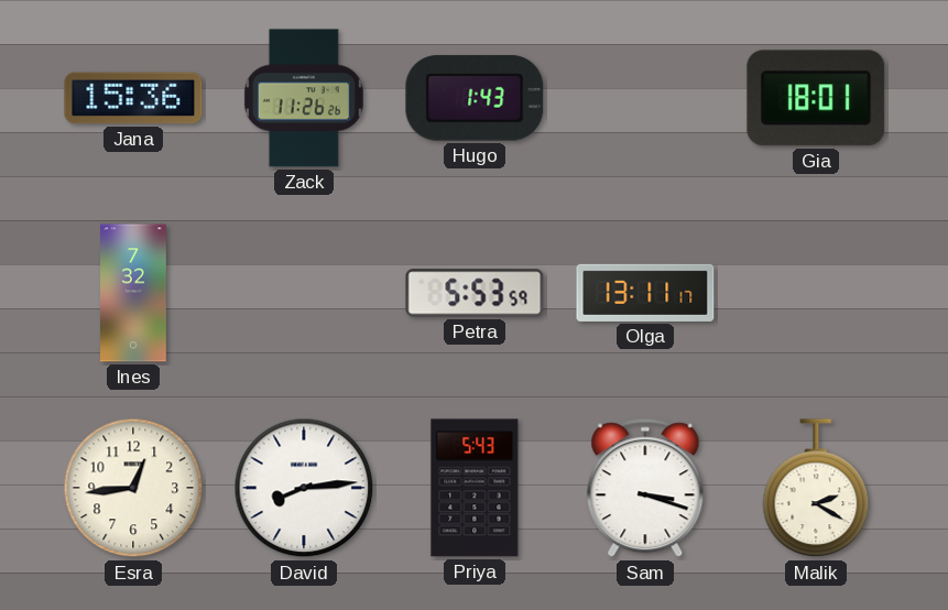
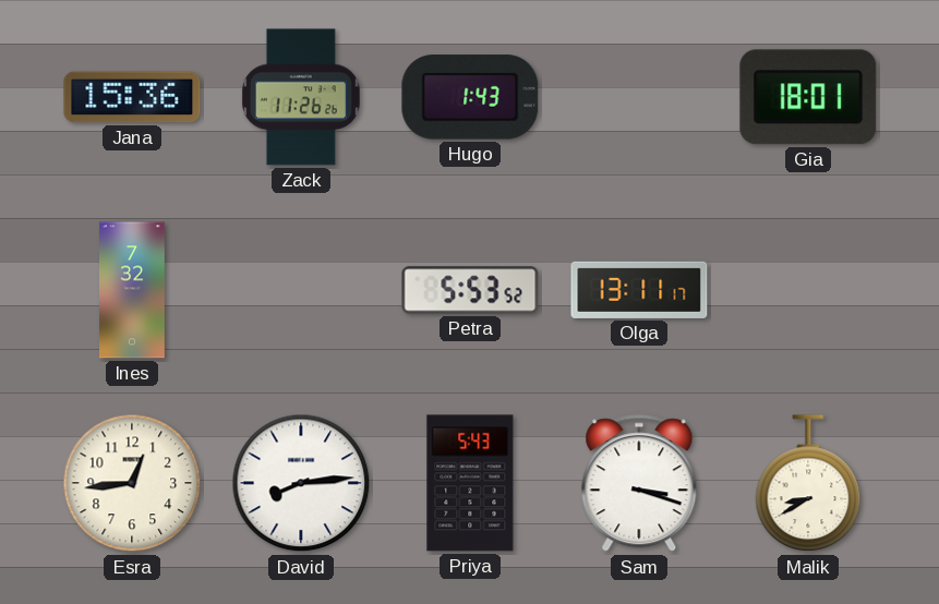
Petra: 5:53:59 -> 5:53:52
Malik: 2:20 -> 8:40
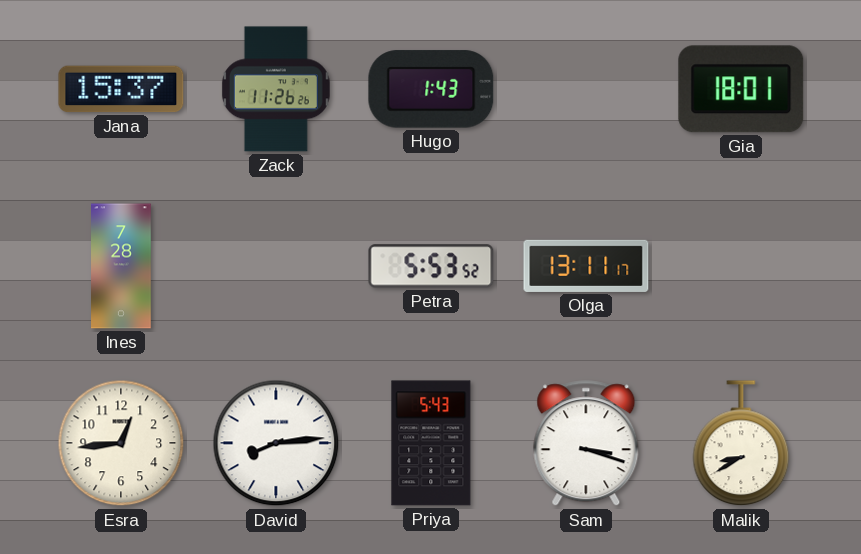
Jana: 15:36 -> 15:37
Ines: 7:32 -> 7:28
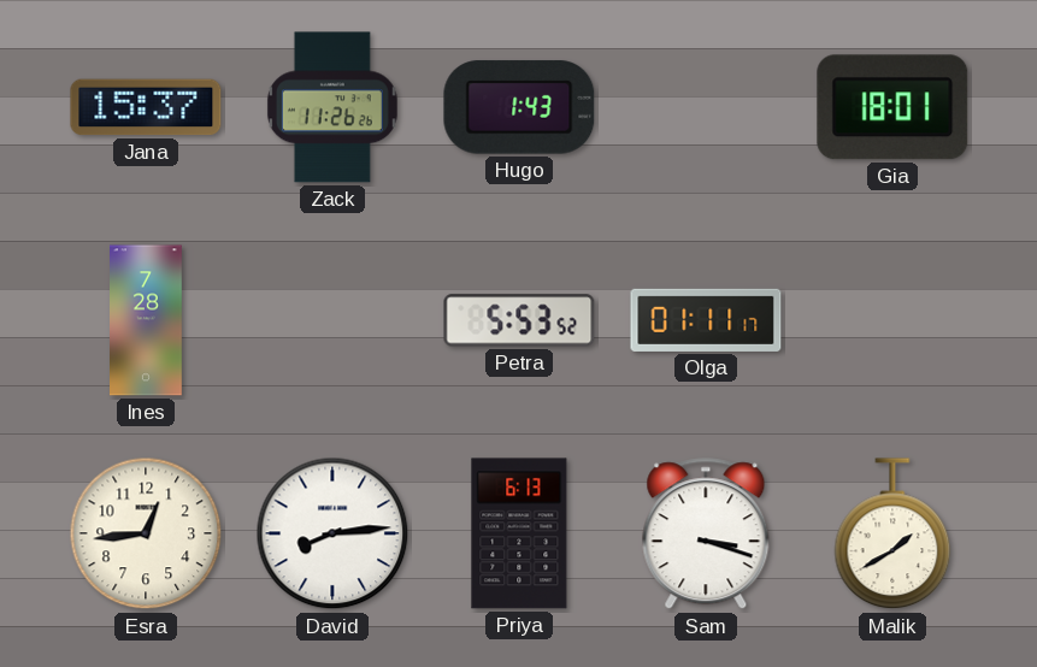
Olga: 13:11 -> 01:11
Priya: 5:43 -> 6:13
Malik: 8:40 -> 1:40
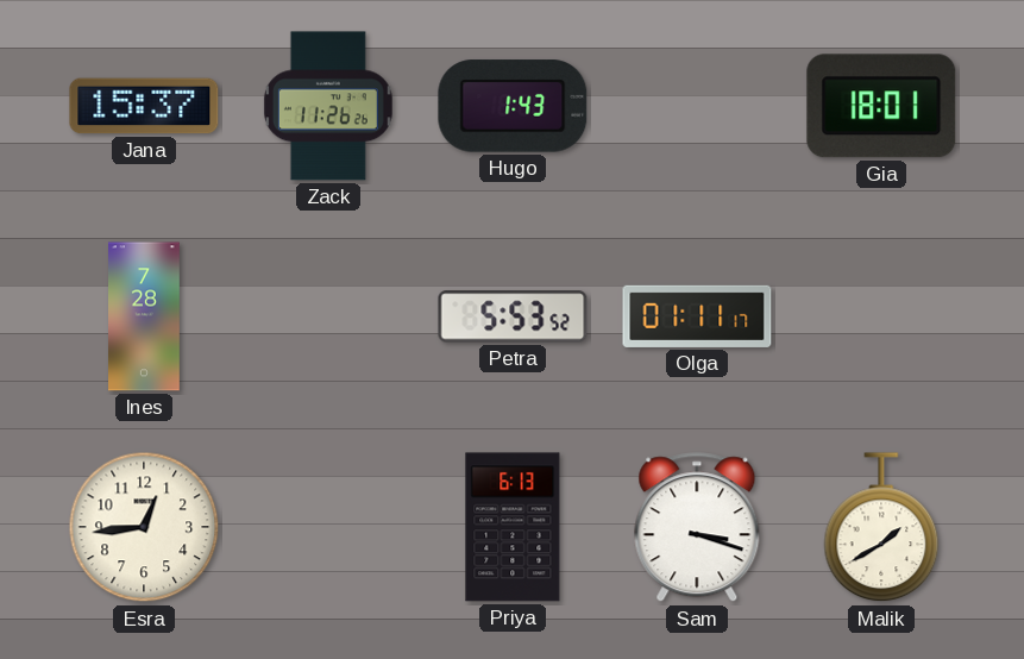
David: 8:14 -> none
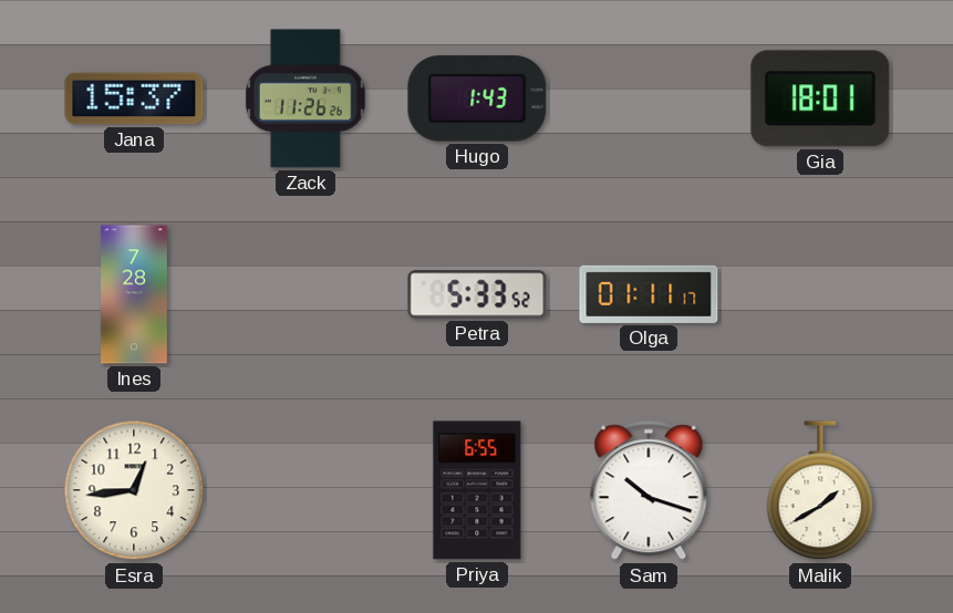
Petra: 5:53 -> 5:33
Priya: 6:13 -> 6:55
Sam: 3:18 -> 10:18
